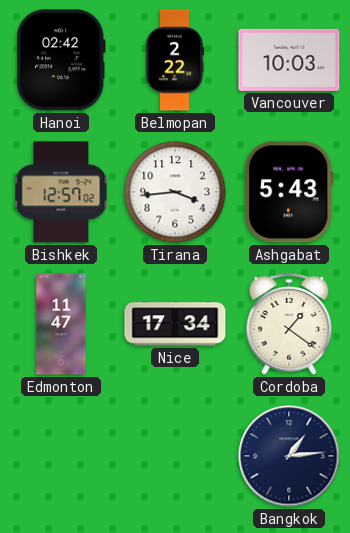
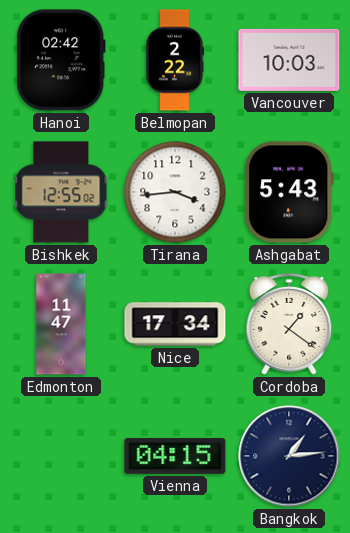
Bishkek: 12:57 -> 12:55
Vienna: none -> 04:15
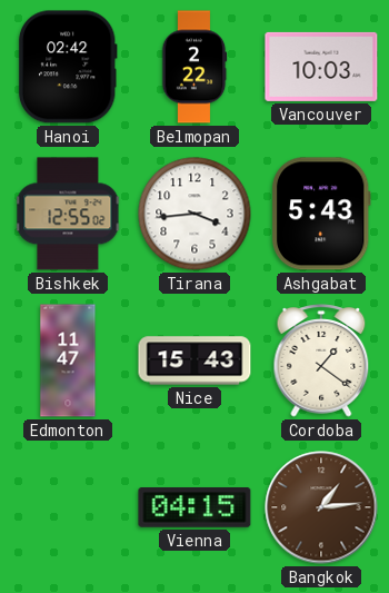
Nice: 17:34 -> 15:43
Bangkok dial: navy -> brown
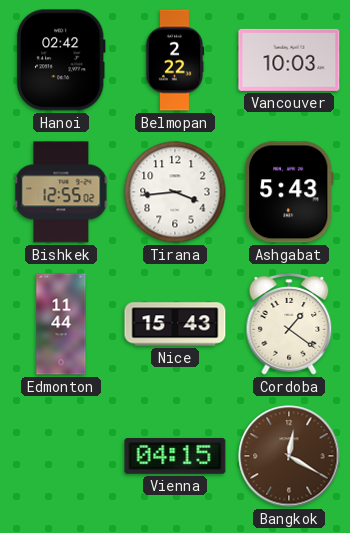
Edmonton: 11:47 -> 11:44
Bangkok: 1:14 -> 12:20
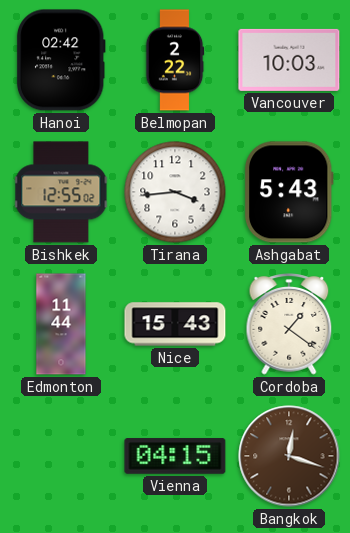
Bangkok: 12:20 -> 12:18
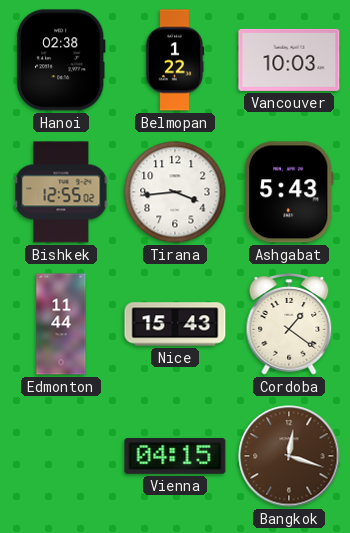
Hanoi: 02:42 -> 02:38
Belmopan: 2:22 -> 1:22
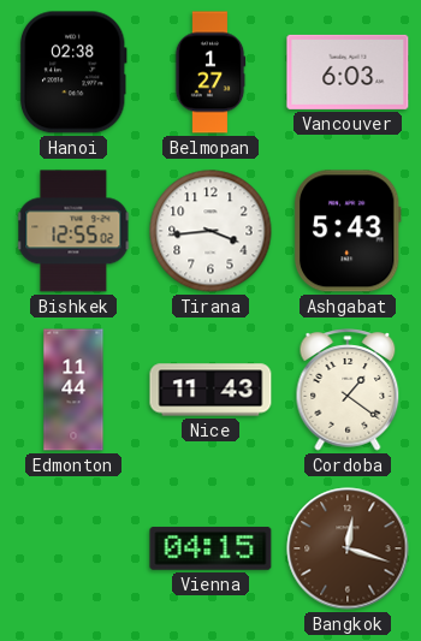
Belmopan: 1:22 -> 1:27
Vancouver: 10:03 -> 6:03
Nice: 15:43 -> 11:43
